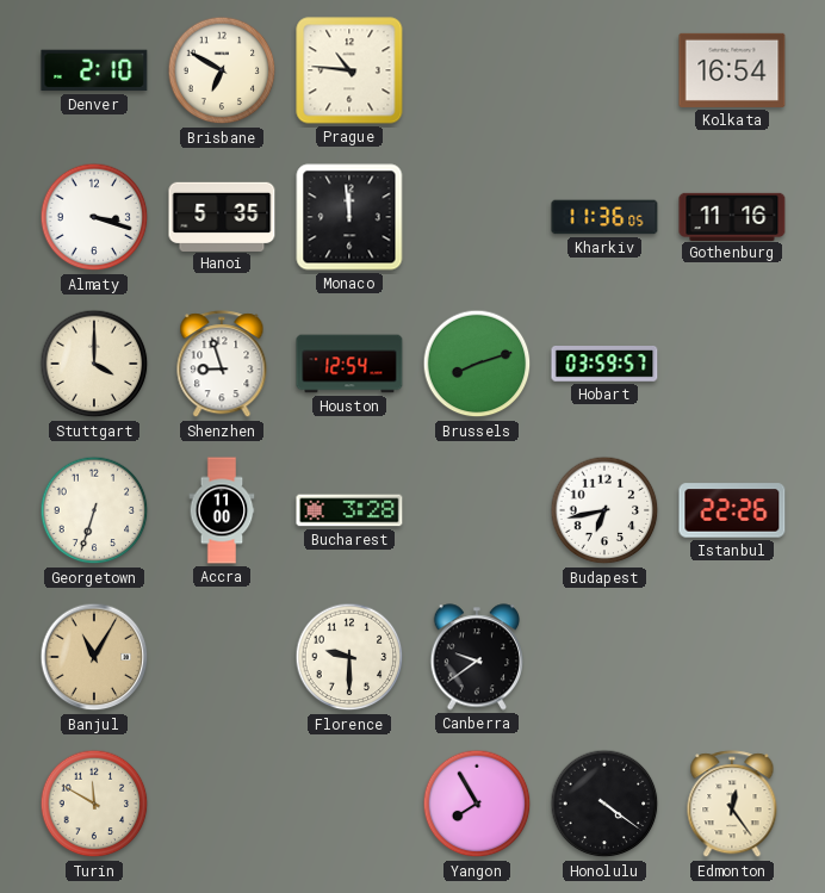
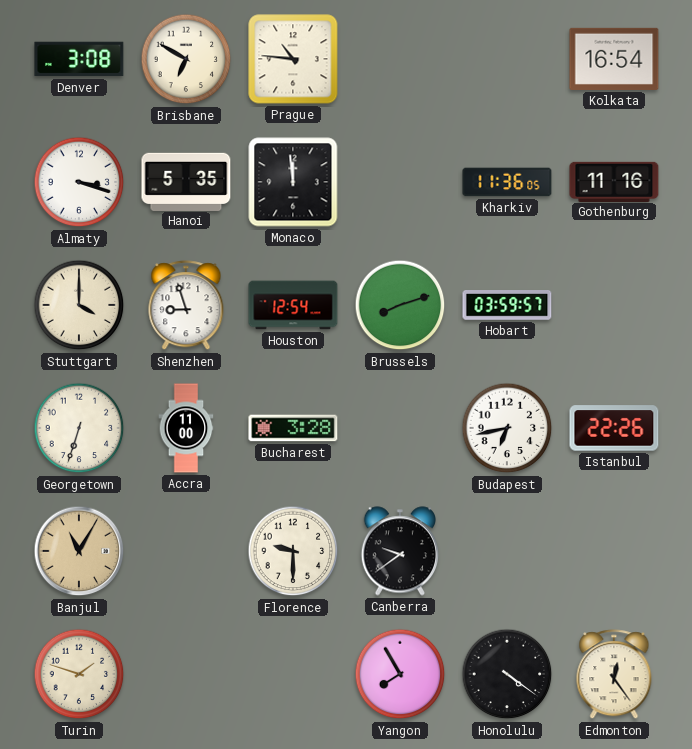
Denver: 2:10 -> 3:08
Turin: 11:50 -> 1:48
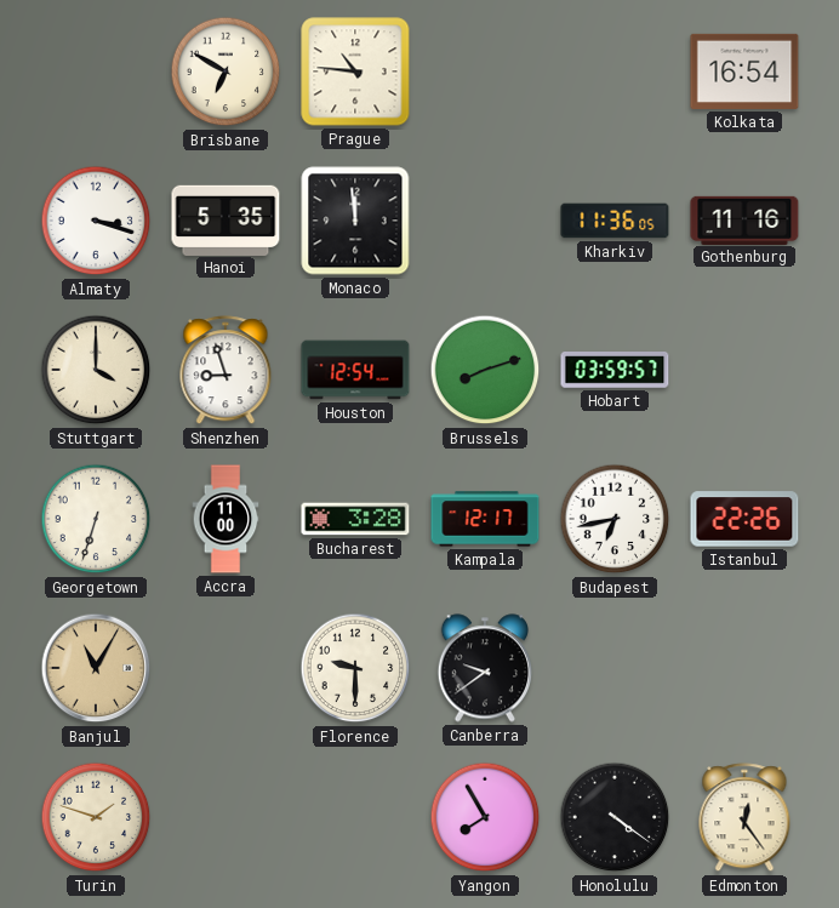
Denver: 3:08 -> none
Kampala: none -> 12:17
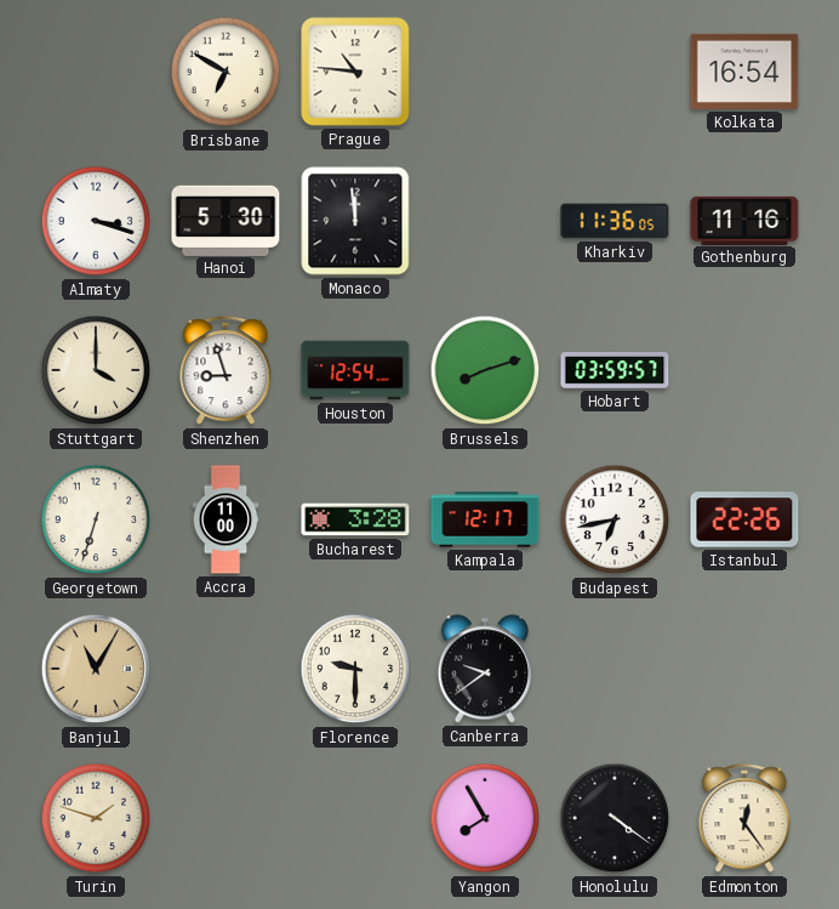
Hanoi: 5:35 -> 5:30
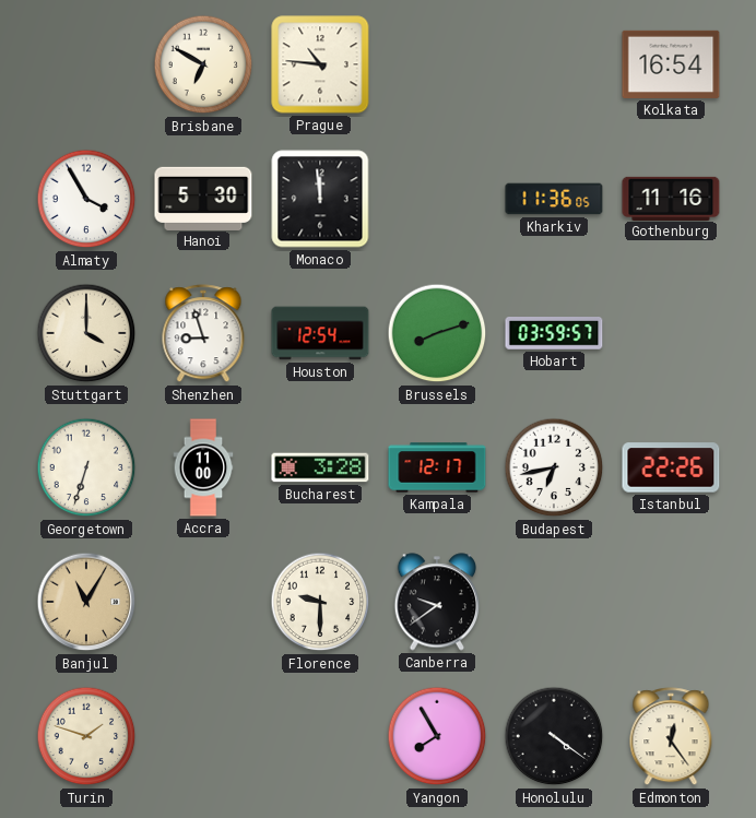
Almaty: 3:18 -> 3:55
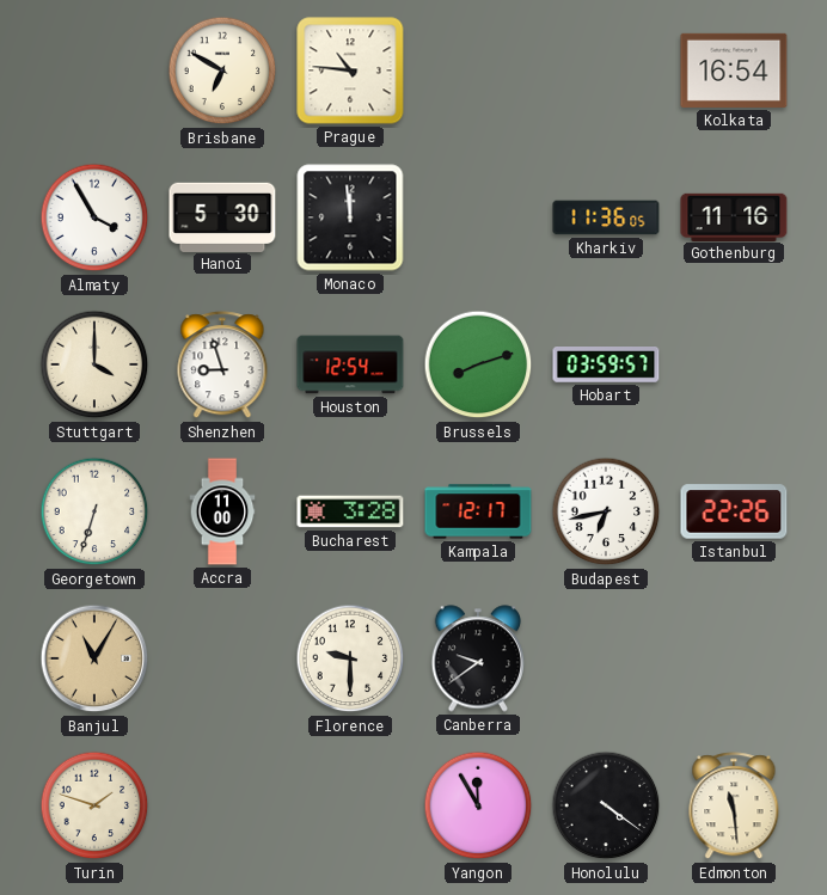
Yangon: 7:55 -> 11:55
Edmonton: 12:24 -> 11:29
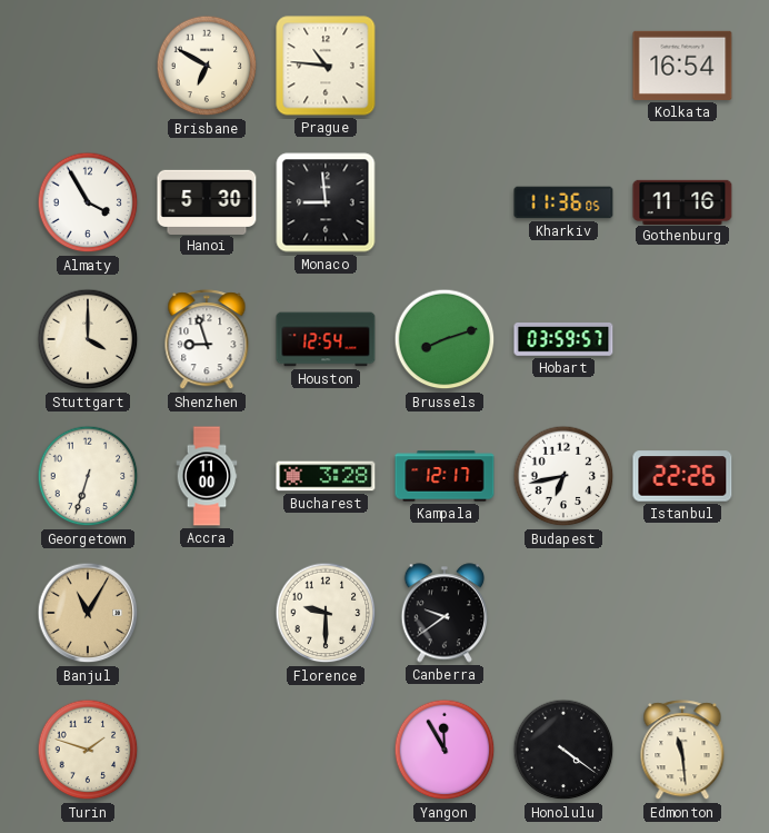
Monaco: 11:59 -> 8:59
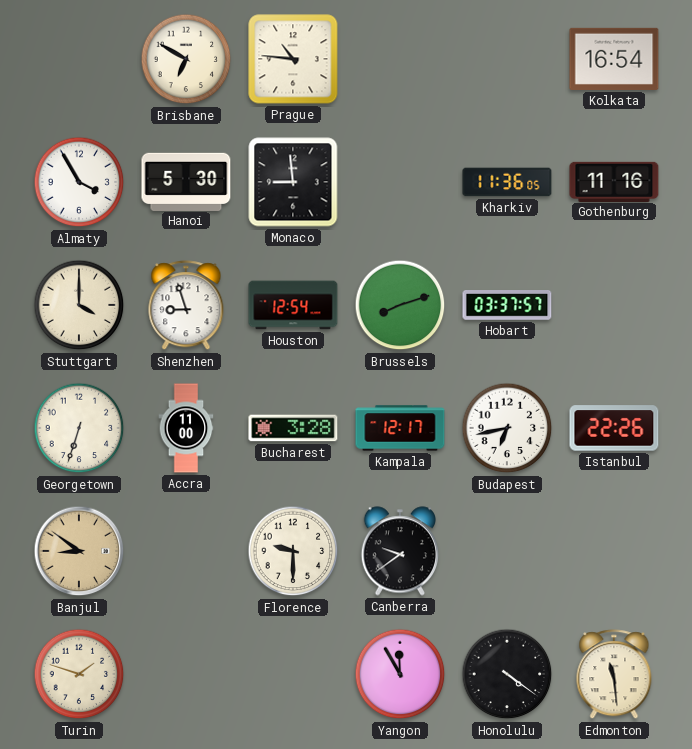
Hobart: 03:59 -> 03:37
Banjul: 11:05 -> 8:51
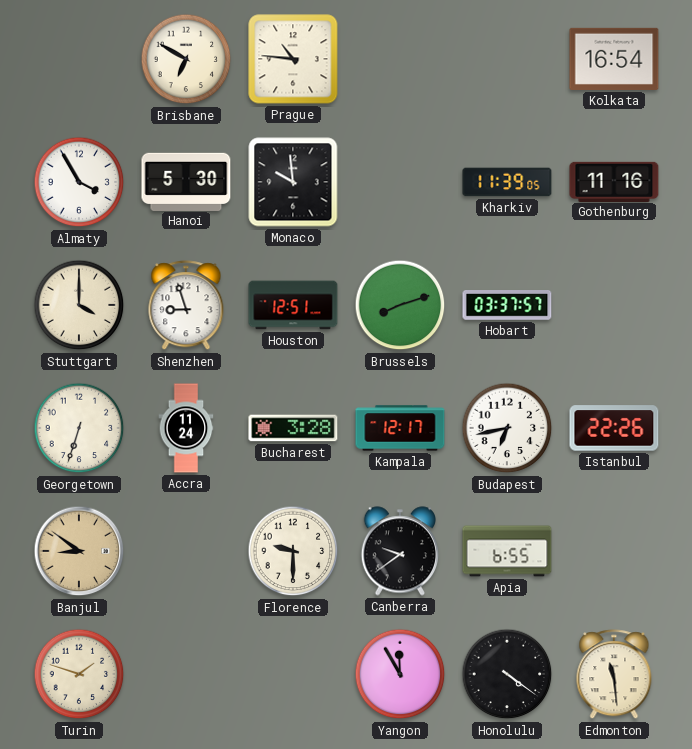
Monaco: 8:59 -> 9:59
Kharkiv: 11:36 -> 11:39
Houston: 12:54 -> 12:51
Accra: 11:00 -> 11:24
Apia: none -> 6:55
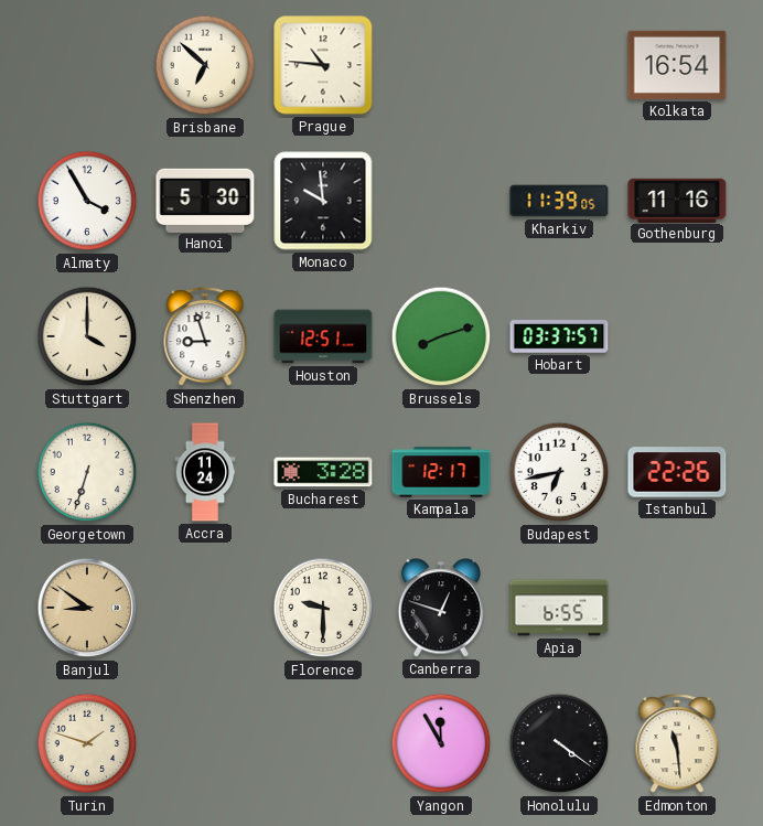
Brisbane: 6:50 -> 6:52
Canberra: 9:39 -> 12:48
